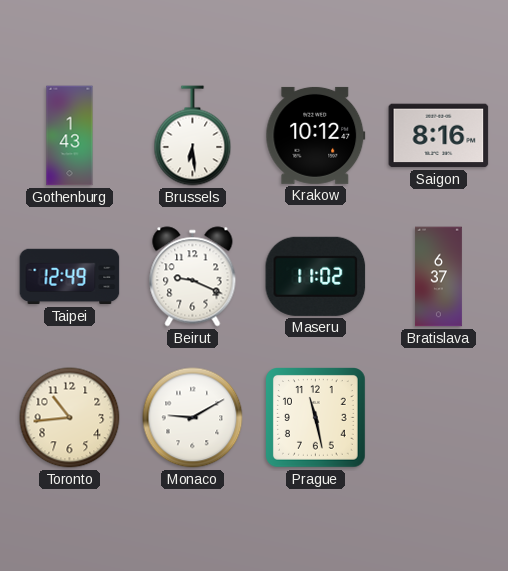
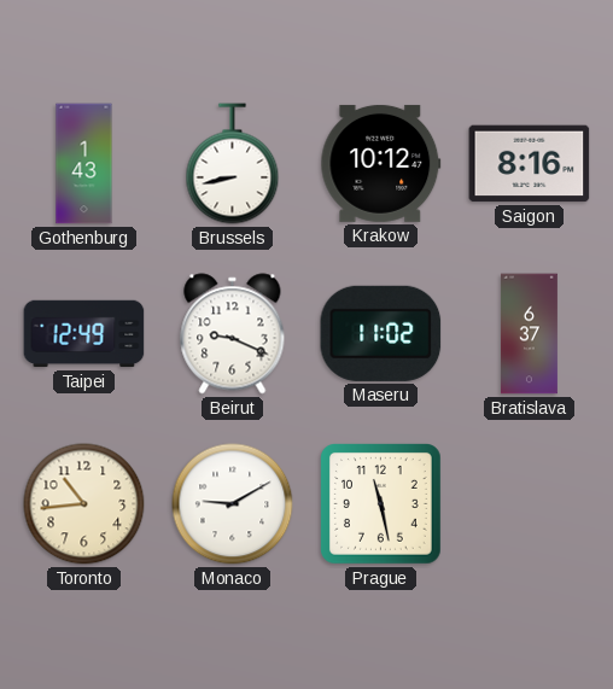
Brussels: 6:29 -> 8:43
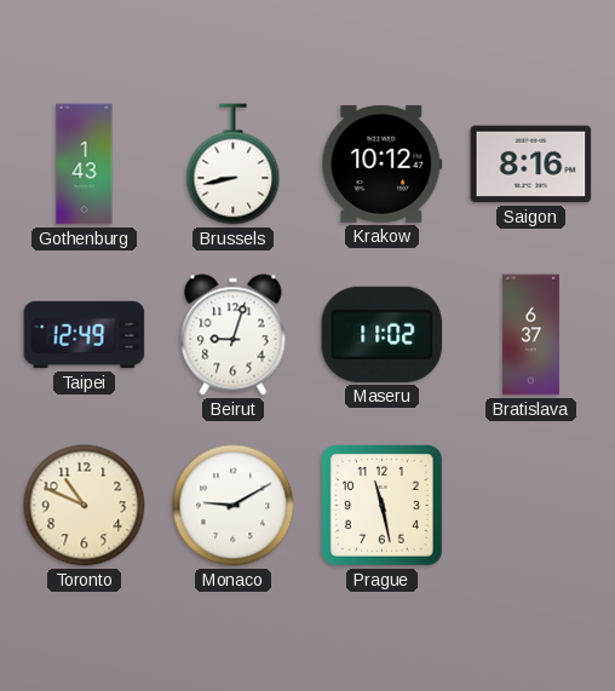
Beirut: 9:19 -> 9:03
Toronto: 10:44 -> 10:49
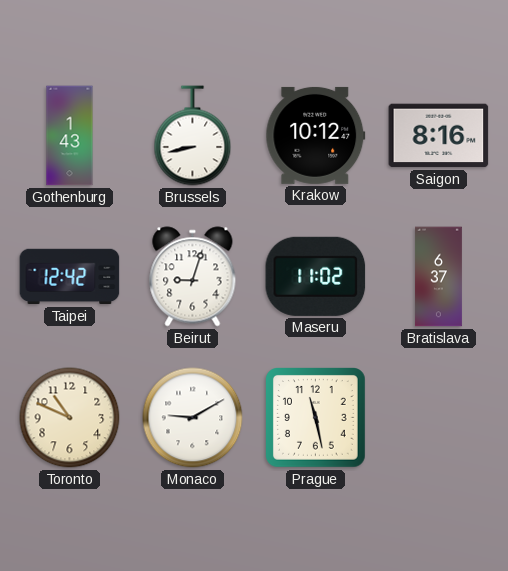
Taipei: 12:49 -> 12:42
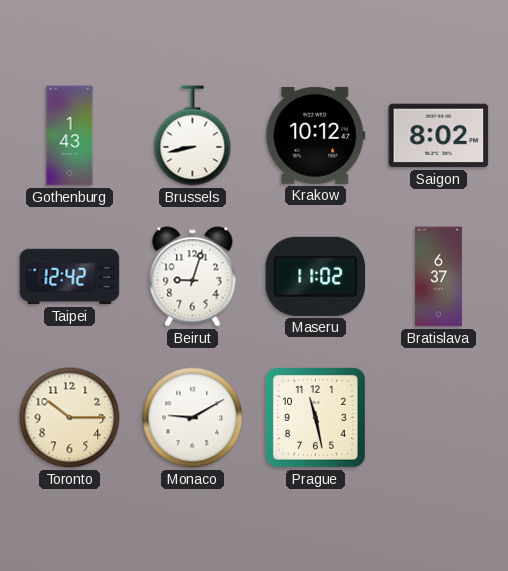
Saigon: 8:16 -> 8:02
Toronto: 10:49 -> 10:15
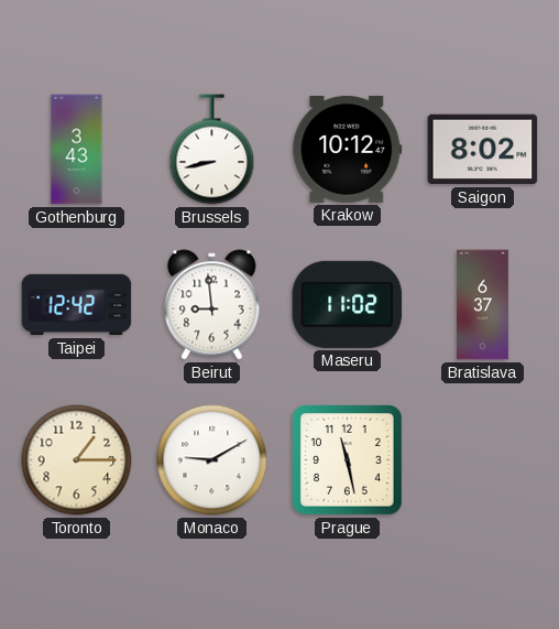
Gothenburg: 1:43 -> 3:43
Beirut: 9:03 -> 8:59
Toronto: 10:15 -> 1:15
